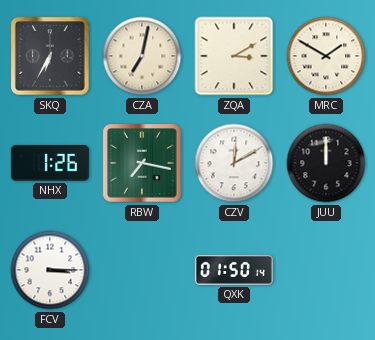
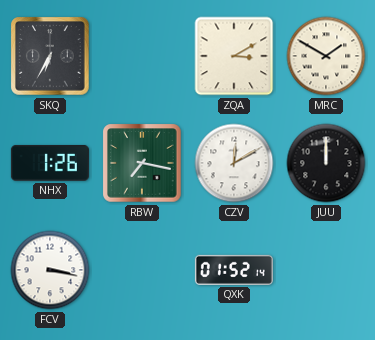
CZA: 7:02 -> none
FCV: 3:15 -> 3:17
QXK: 01:50 -> 01:52
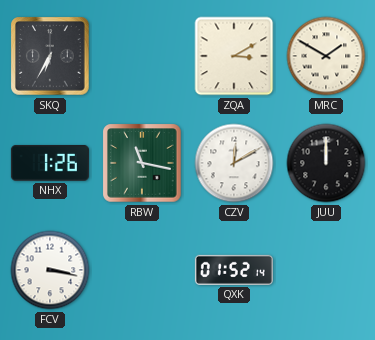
RBW: 7:17 -> 11:17
